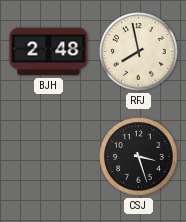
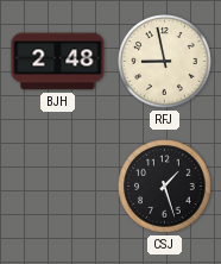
RFJ: 7:58 -> 8:58
CSJ: 3:27 -> 1:27
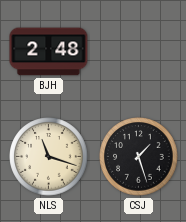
RFJ: 8:58 -> none
NLS: none -> 11:18
